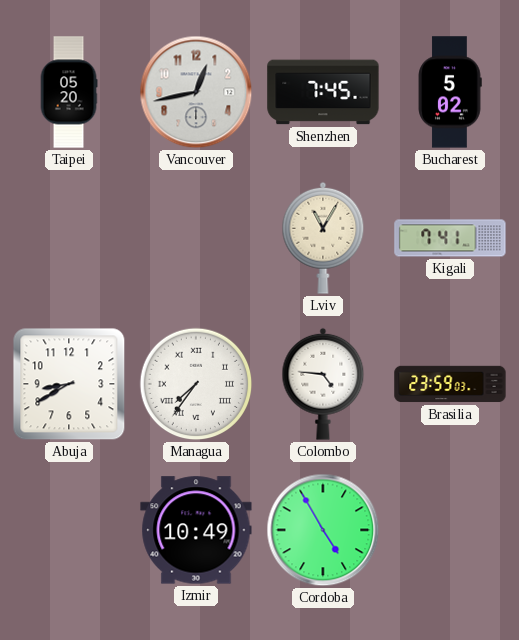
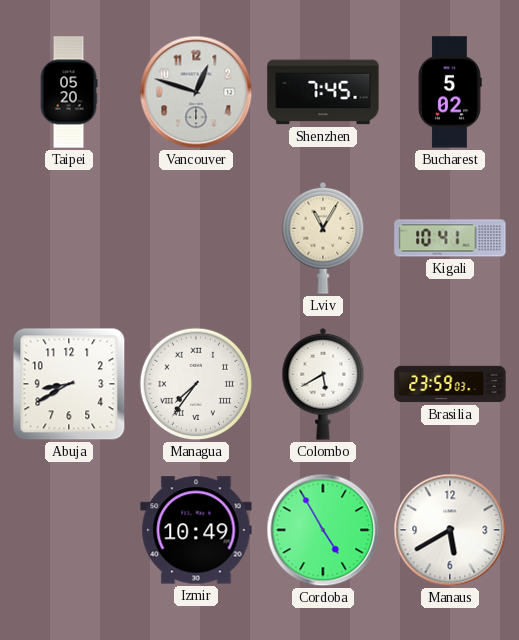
Vancouver: 12:43 -> 12:48
Kigali: 7:41 -> 10:41
Colombo: 4:46 -> 5:40
Manaus: none -> 5:40
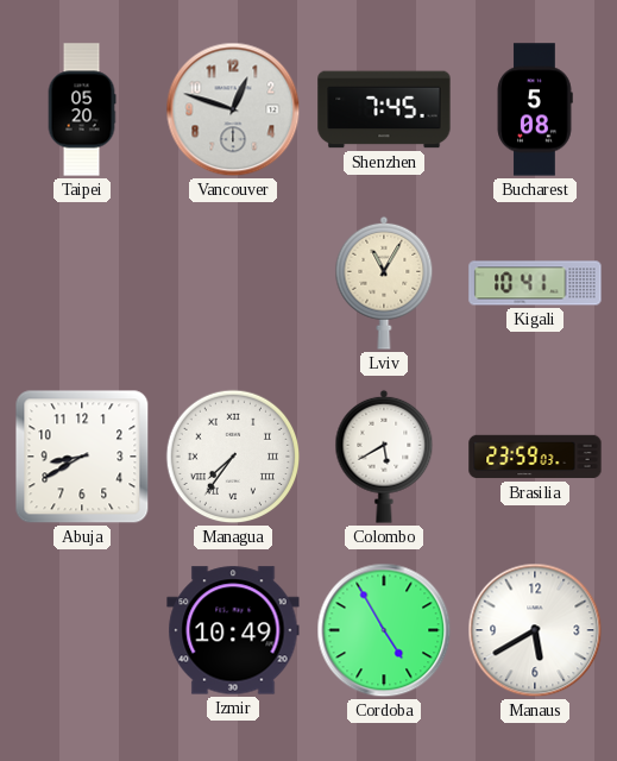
Bucharest: 5:02 -> 5:08
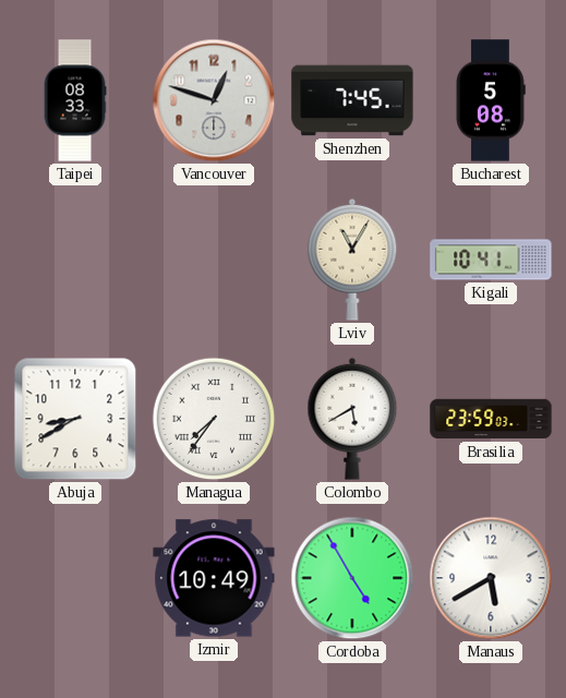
Taipei: 05:20 -> 08:33
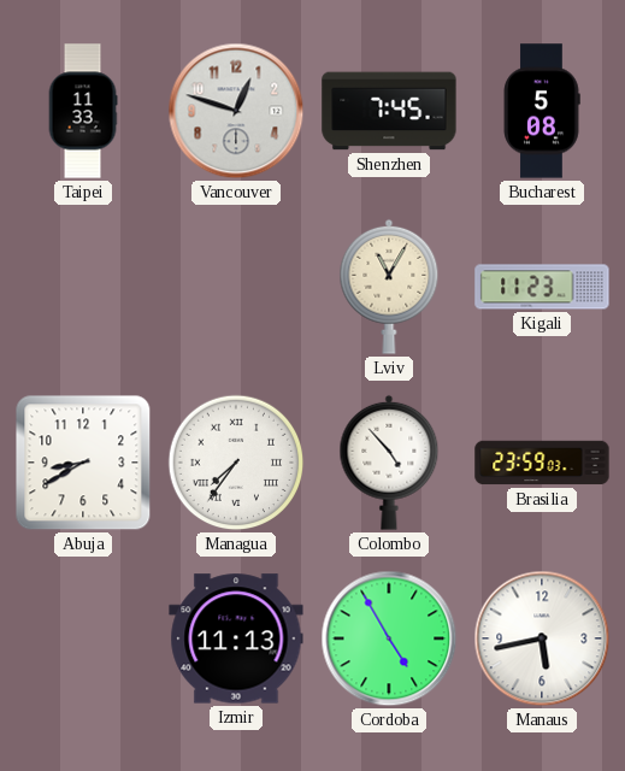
Taipei: 08:33 -> 11:33
Kigali: 10:41 -> 11:23
Colombo: 5:40 -> 4:53
Izmir: 10:49 -> 11:13
Manaus: 5:40 -> 5:43
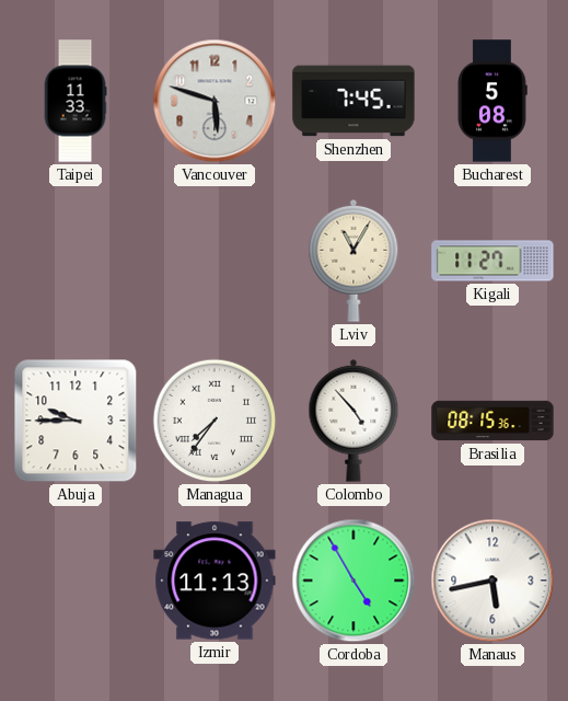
Vancouver: 12:48 -> 5:48
Kigali: 11:23 -> 11:27
Abuja: 8:40 -> 9:45
Brasilia: 23:59 -> 08:15
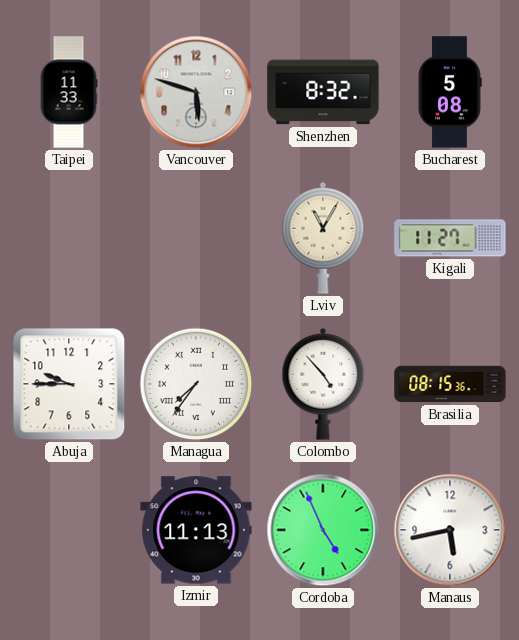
Shenzhen: 7:45 -> 8:32
Cordoba: 4:55 -> 4:56
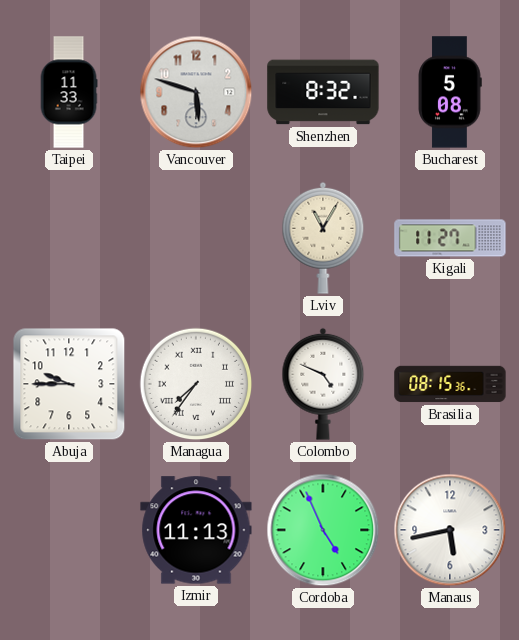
Colombo: 4:53 -> 4:49
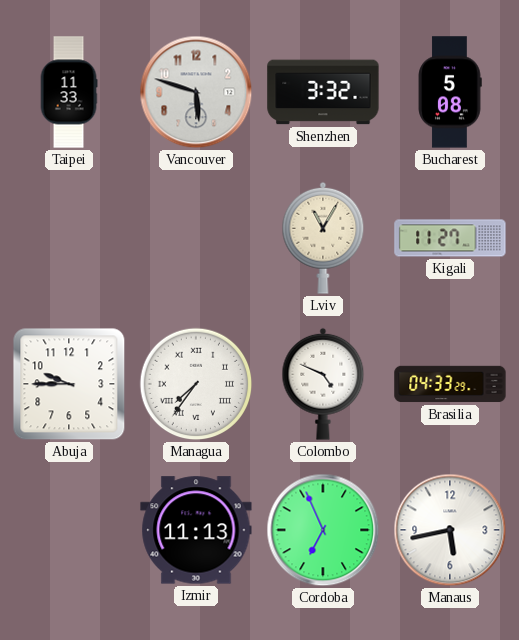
Shenzhen: 8:32 -> 3:32
Brasilia: 08:15 -> 04:33
Cordoba: 4:56 -> 6:56
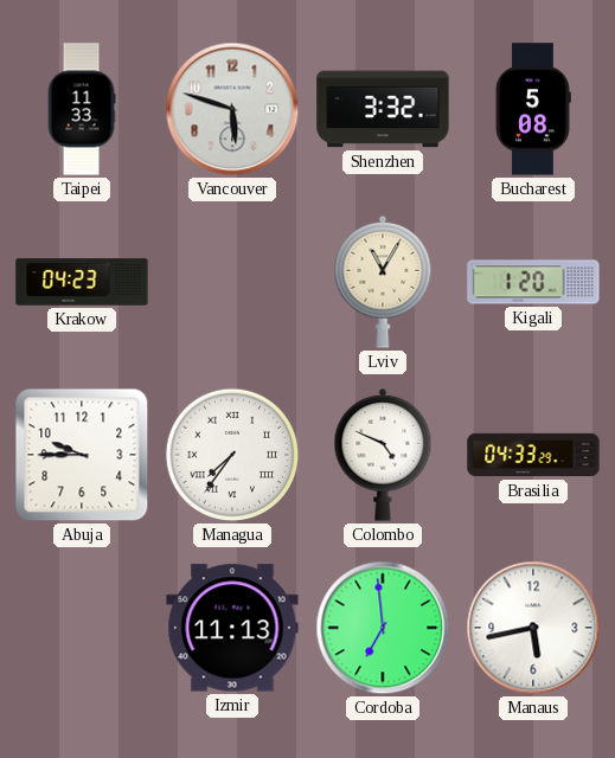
Krakow: none -> 04:23
Kigali: 11:27 -> 1:20
Cordoba: 6:56 -> 6:59
